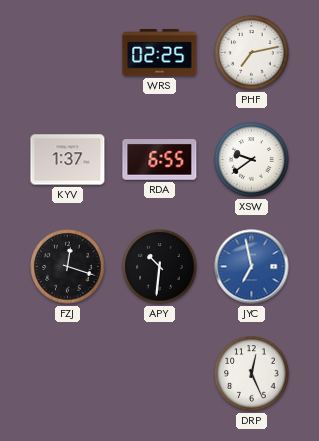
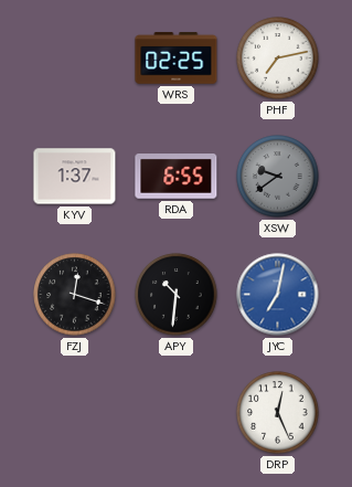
XSW dial: white -> grey
JYC: 6:58 -> 7:02
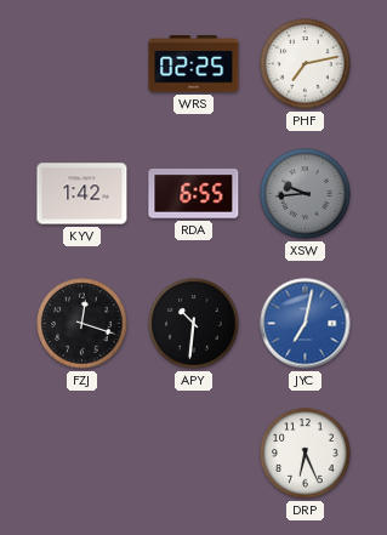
KYV: 1:37 -> 1:42
XSW: 9:39 -> 9:44
DRP: 12:26 -> 6:26
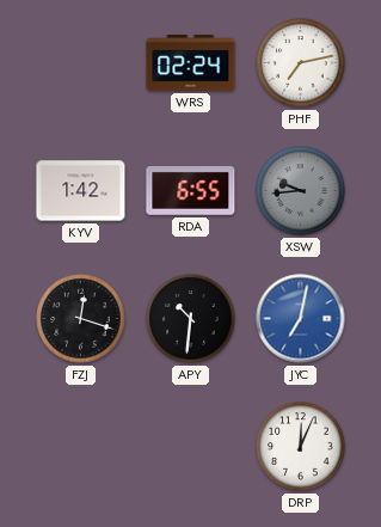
WRS: 02:25 -> 02:24
DRP: 6:26 -> 12:04
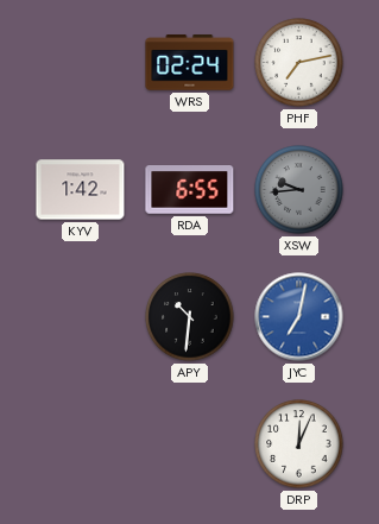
FZJ: 12:18 -> none
